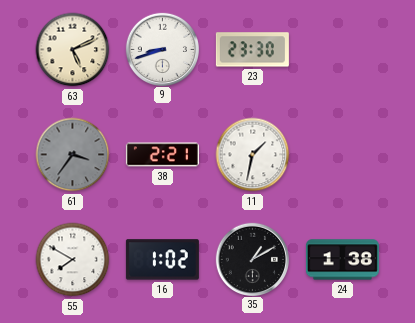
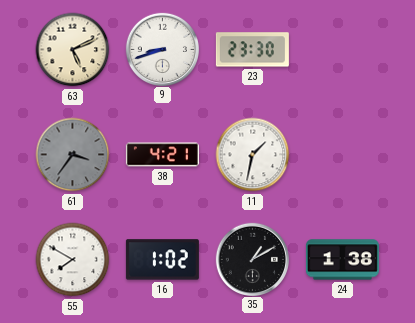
38: 2:21 -> 4:21
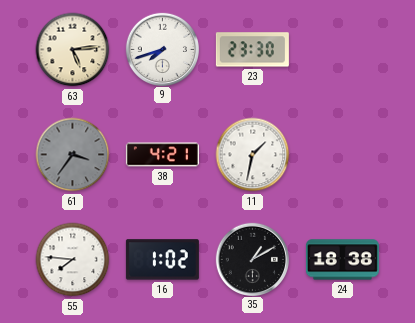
63: 5:11 -> 5:14
9: 8:42 -> 7:42
55: 7:50 -> 7:46
24: 1:38 -> 18:38
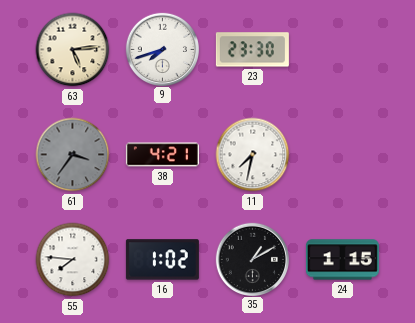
11: 1:32 -> 7:32
24: 18:38 -> 1:15
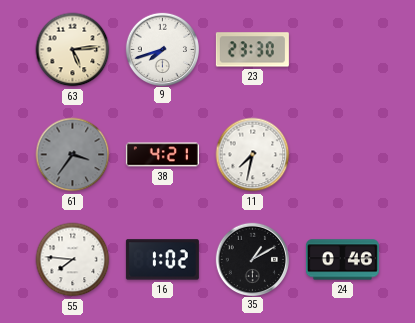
24: 1:15 -> 0:46
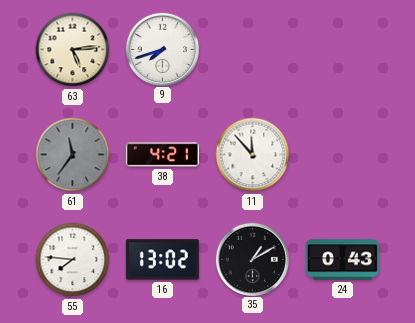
23: 23:30 -> none
61: 3:36 -> 11:36
11: 7:32 -> 11:53
16: 1:02 -> 13:02
24: 0:46 -> 0:43
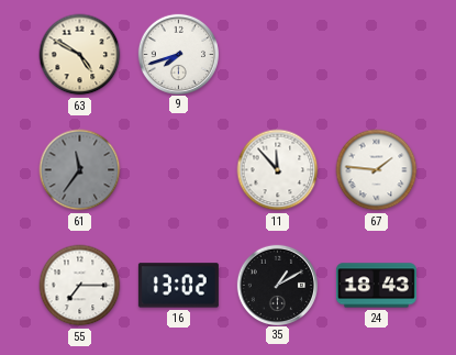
63: 5:14 -> 4:50
38: 4:21 -> none
67: none -> 1:46
55: 7:46 -> 7:15
24: 0:43 -> 18:43
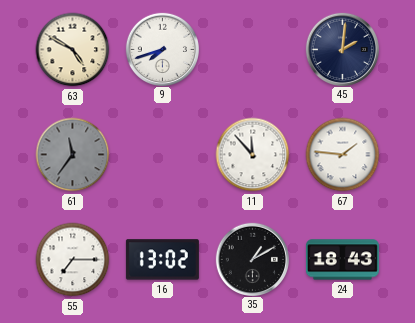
45: none -> 2:01
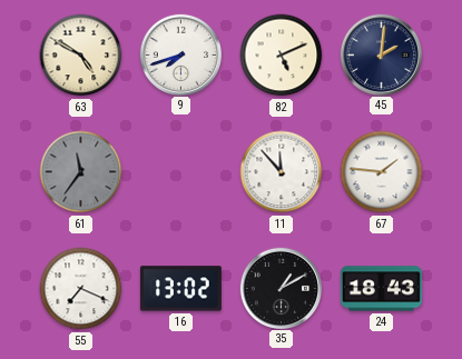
82: none -> 5:11
55: 7:15 -> 7:19
